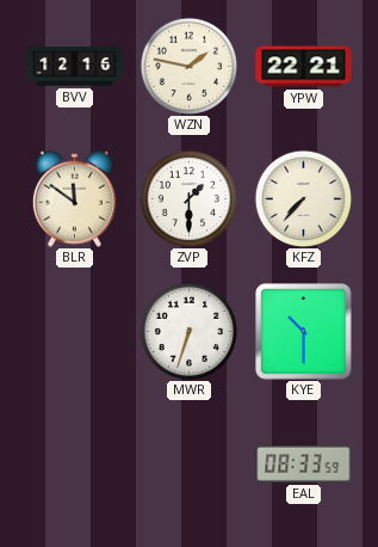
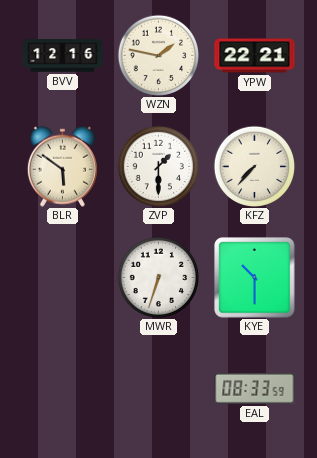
BLR: 11:51 -> 5:51
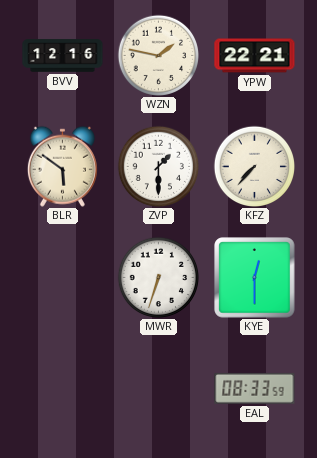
KYE: 10:30 -> 12:30
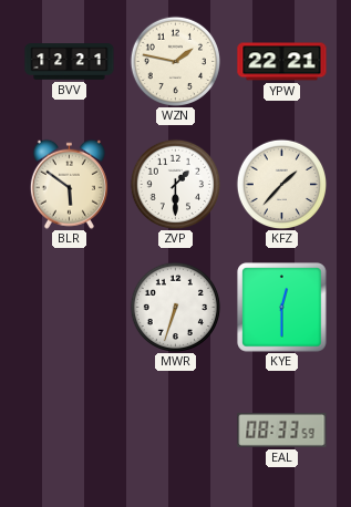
BVV: 12:16 -> 12:21
KFZ: 7:37 -> 1:37
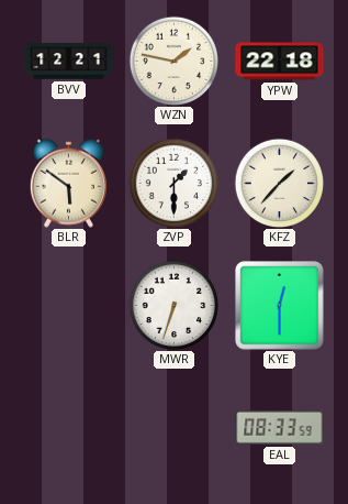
YPW: 22:21 -> 22:18
